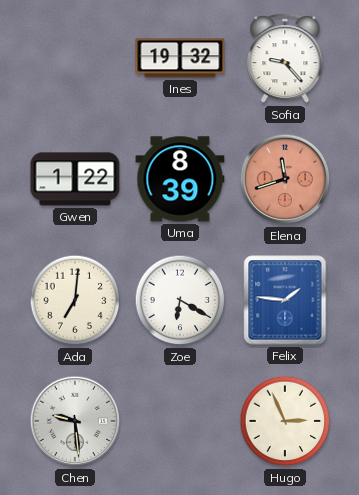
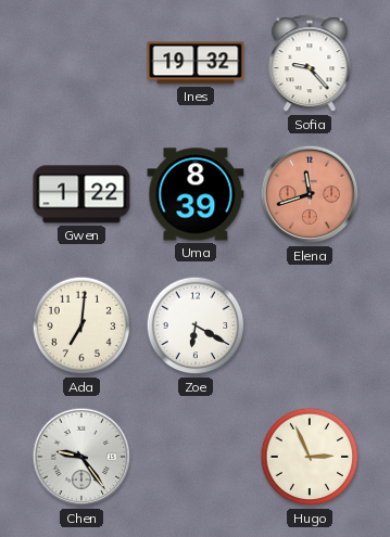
Felix: 1:46 -> none
Chen: 9:29 -> 9:24
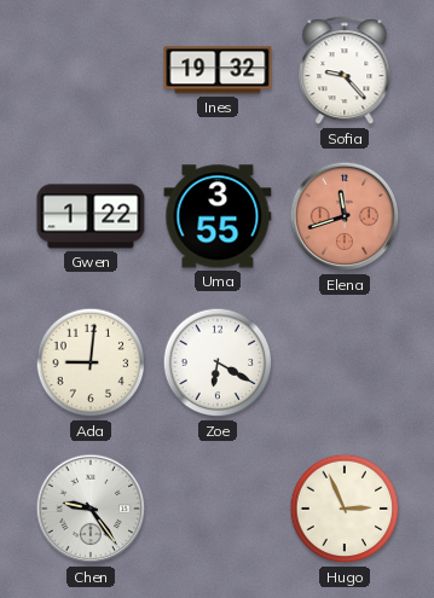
Uma: 8:39 -> 3:55
Ada: 7:01 -> 9:01
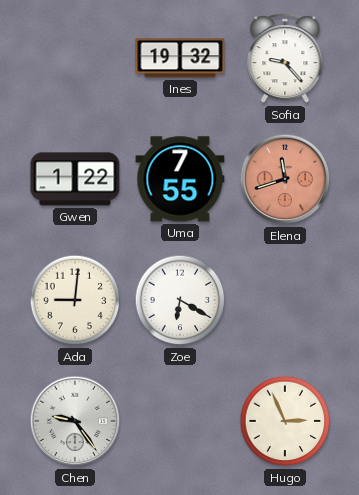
Uma: 3:55 -> 7:55
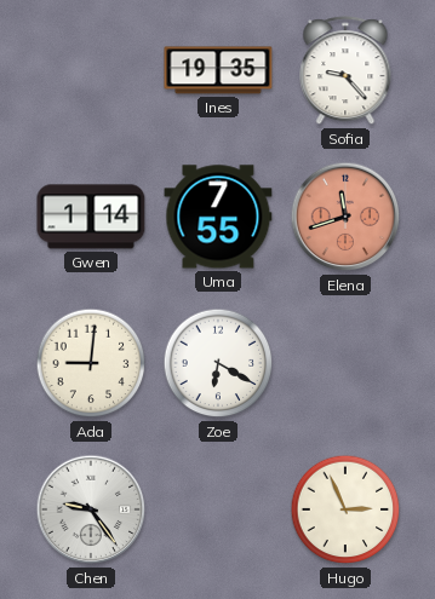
Ines: 19:32 -> 19:35
Gwen: 1:22 -> 1:14
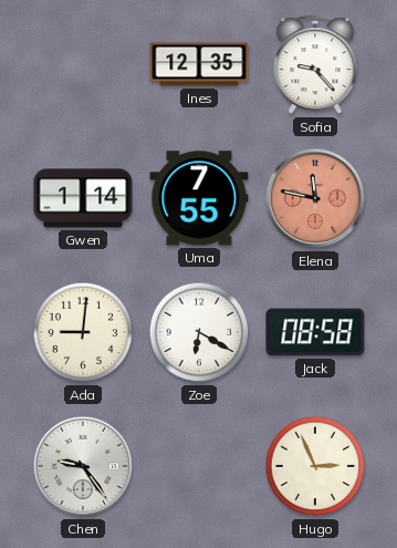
Ines: 19:35 -> 12:35
Elena: 11:42 -> 11:47
Jack: none -> 08:58
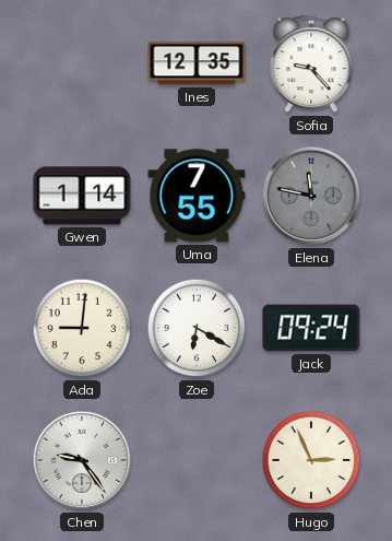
Elena dial: salmon -> grey
Jack: 08:58 -> 09:24
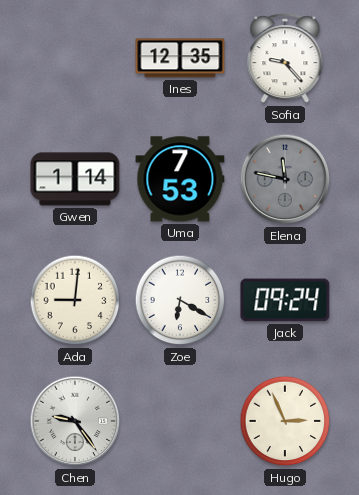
Uma: 7:55 -> 7:53
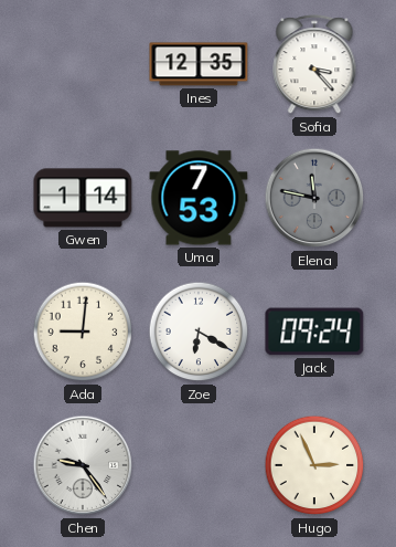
Sofia: 9:23 -> 3:23
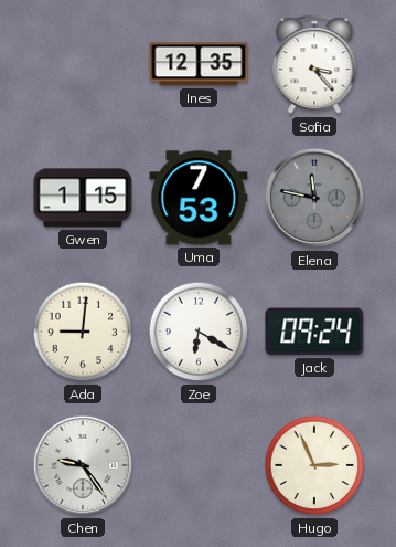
Gwen: 1:14 -> 1:15
